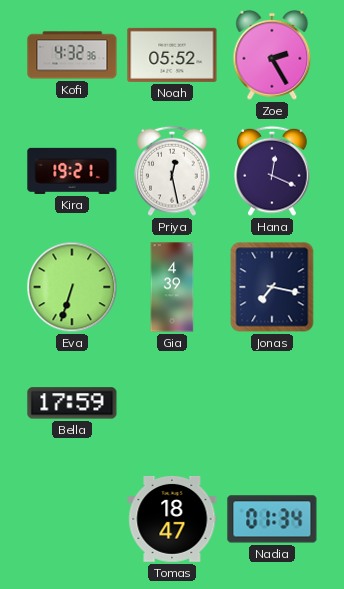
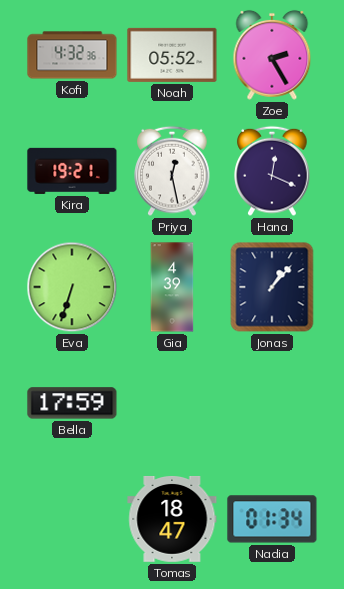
Jonas: 7:17 -> 1:07
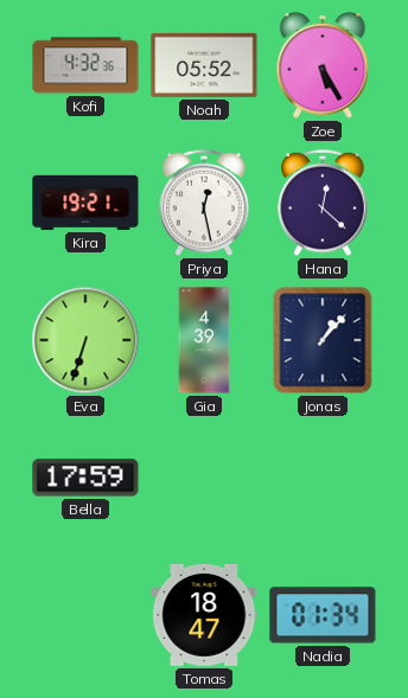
Zoe: 2:25 -> 5:25
Hana: 12:19 -> 12:22
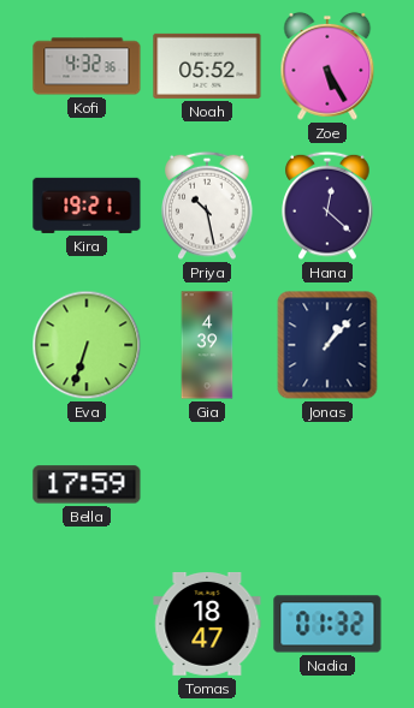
Priya: 12:28 -> 10:28
Nadia: 01:34 -> 01:32
